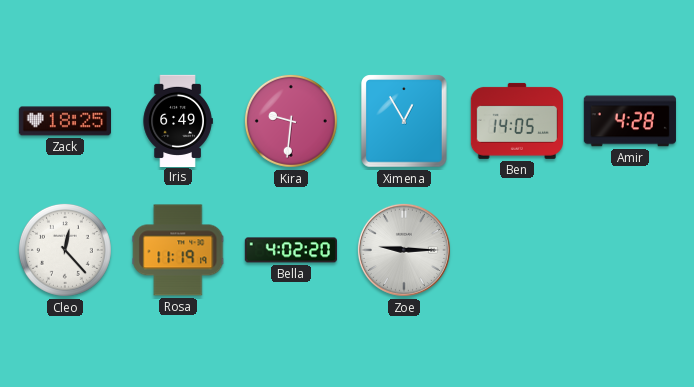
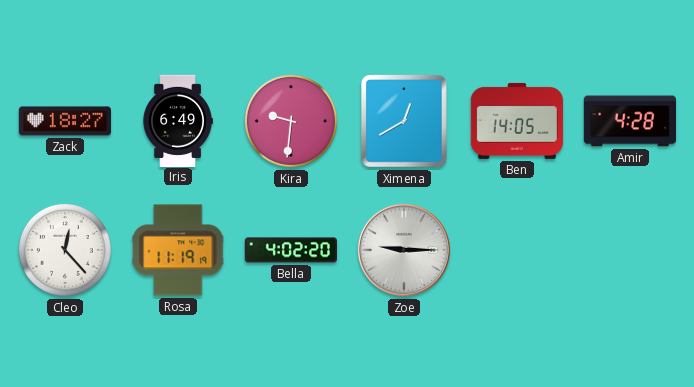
Zack: 18:25 -> 18:27
Ximena: 12:55 -> 12:40
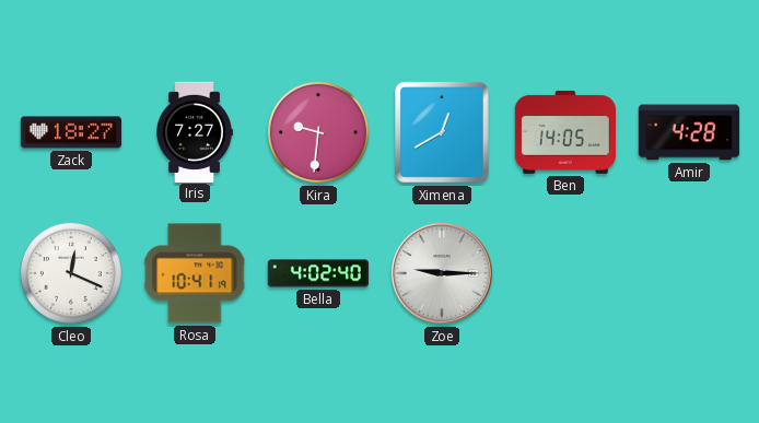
Iris: 6:49 -> 7:27
Cleo: 12:23 -> 12:19
Rosa: 11:19 -> 10:41
Bella: 4:02:20 -> 4:02:40
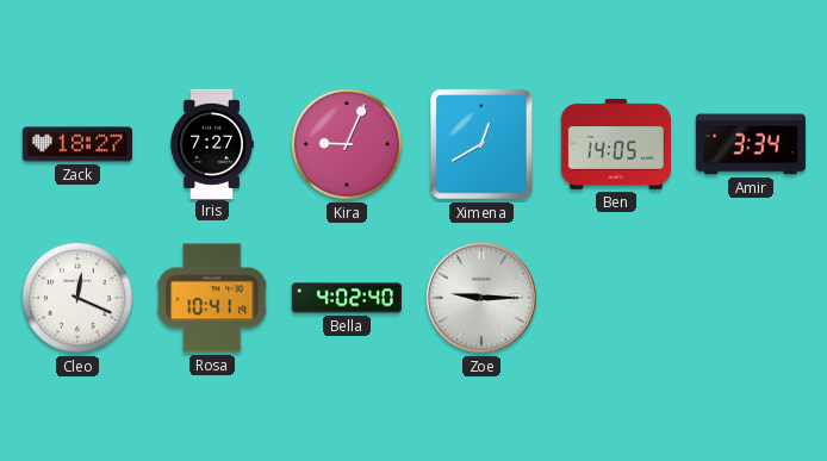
Kira: 9:31 -> 9:04
Amir: 4:28 -> 3:34
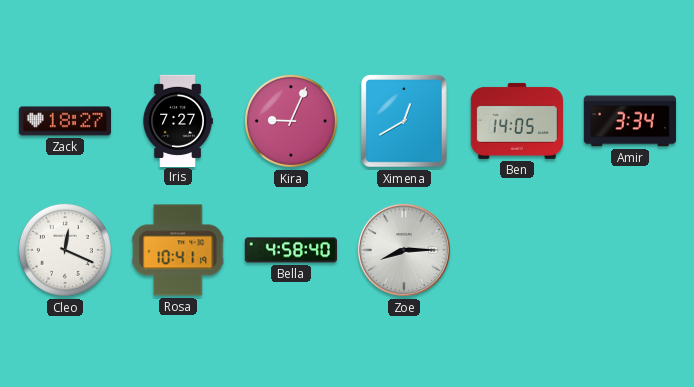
Bella: 4:02 -> 4:58
Zoe: 9:15 -> 8:15
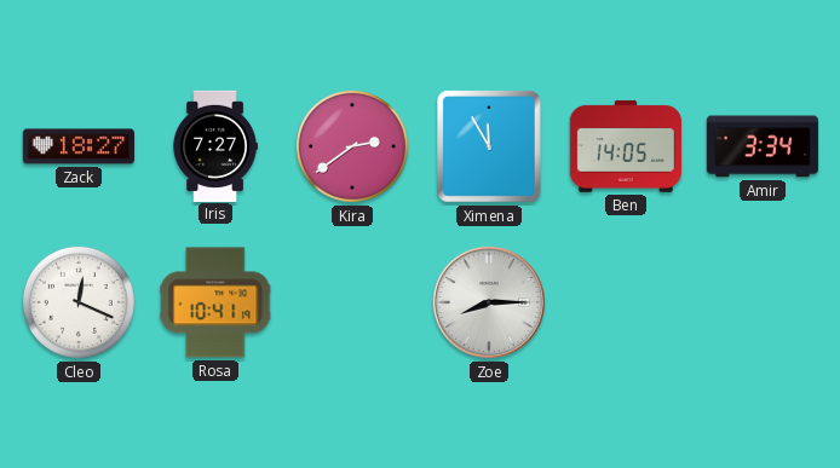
Kira: 9:04 -> 2:39
Ximena: 12:40 -> 11:55
Bella: 4:58 -> none
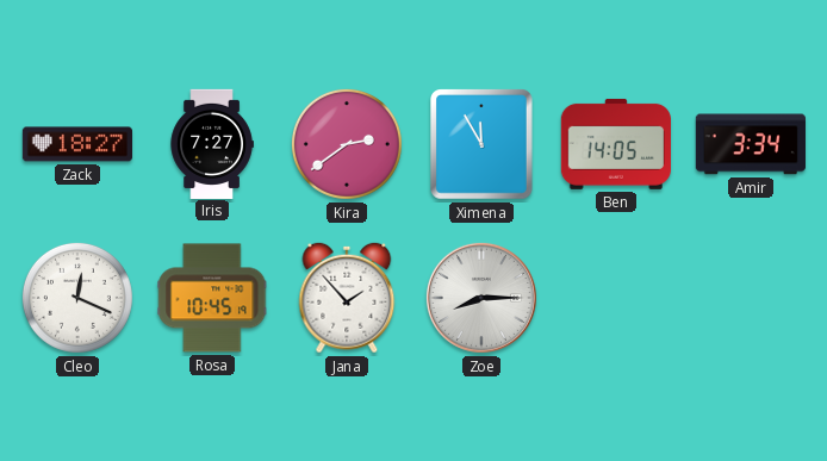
Rosa: 10:41 -> 10:45
Jana: none -> 1:53
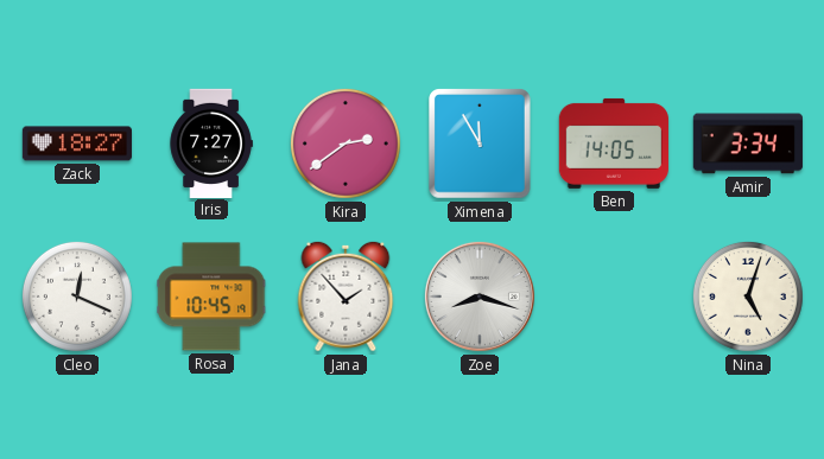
Zoe: 8:15 -> 8:18
Nina: none -> 5:03
